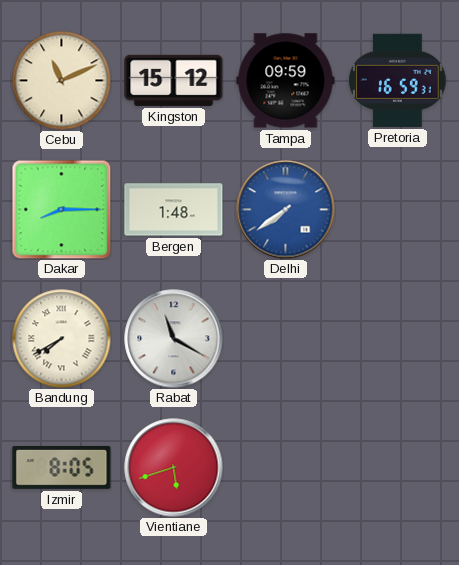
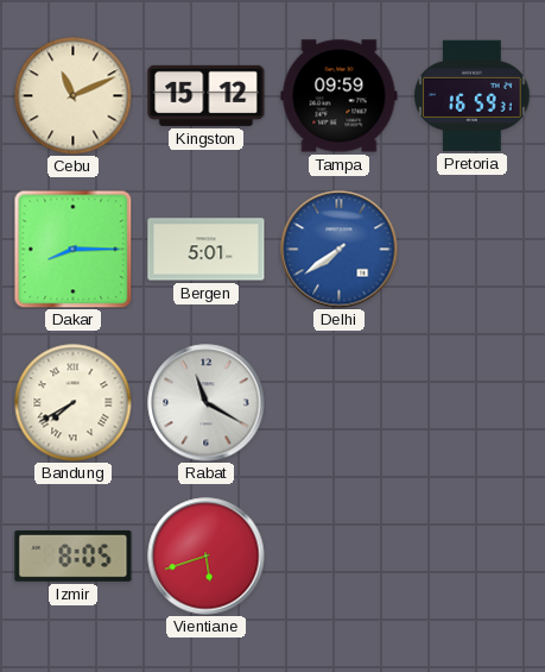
Bergen: 1:48 -> 5:01
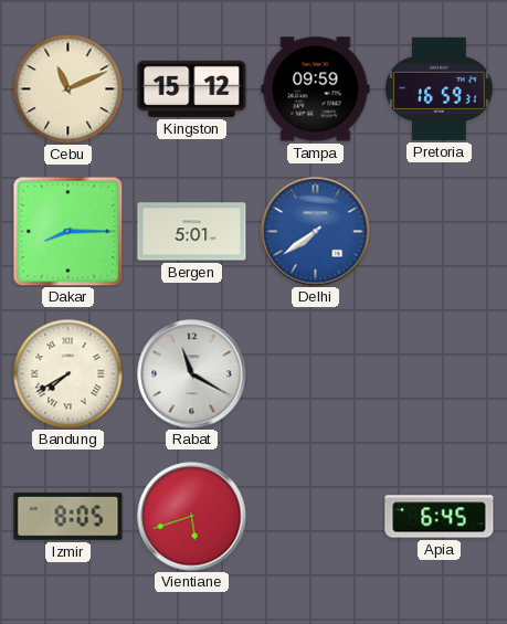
Apia: none -> 6:45
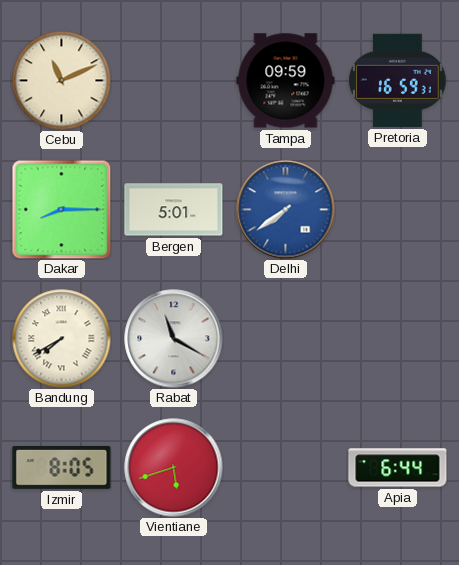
Kingston: 15:12 -> none
Apia: 6:45 -> 6:44
